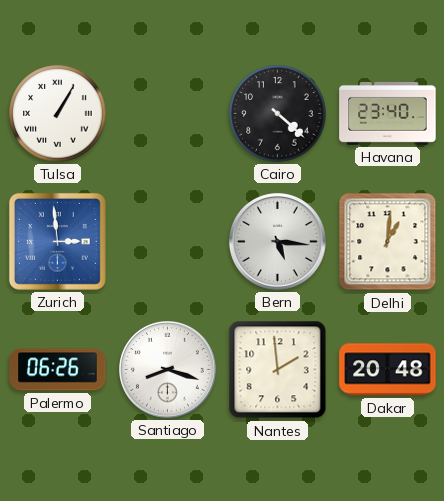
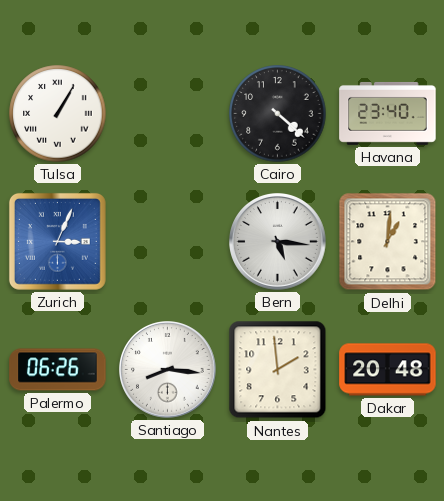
Zurich: 2:59 -> 3:04
Santiago: 8:18 -> 8:16
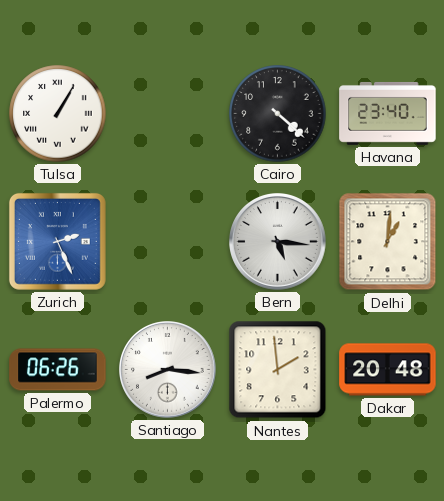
Zurich: 3:04 -> 2:26
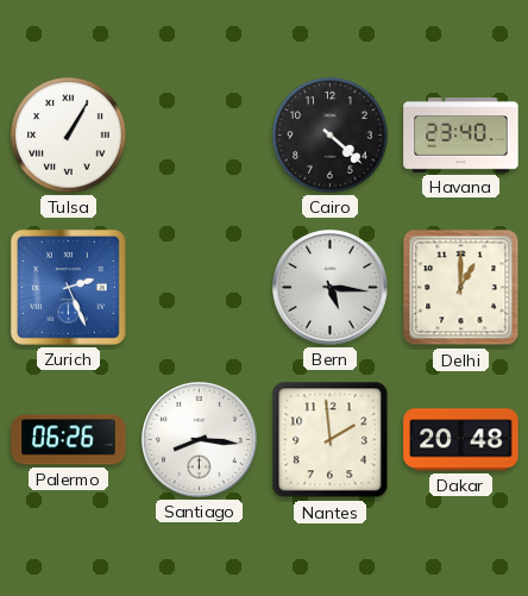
Delhi: 1:01 -> 1:00
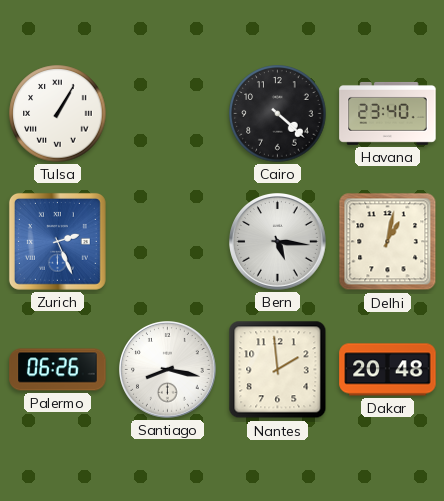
Delhi: 1:00 -> 1:02
Santiago: 8:16 -> 8:17
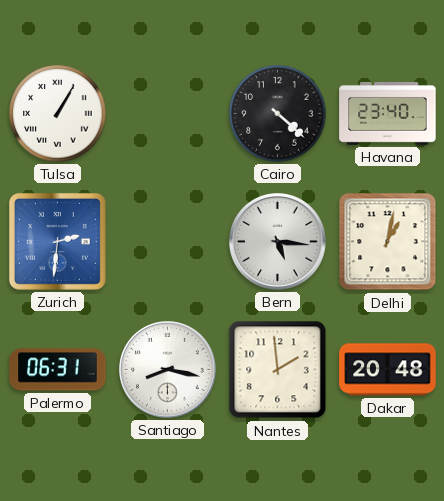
Zurich: 2:26 -> 2:31
Palermo: 06:26 -> 06:31
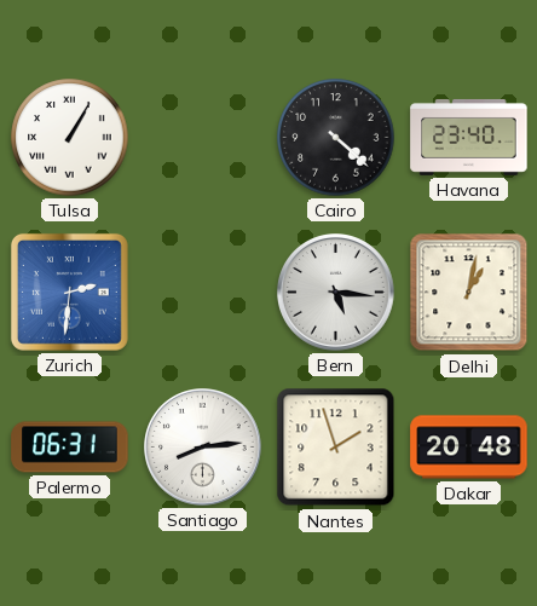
Santiago: 8:17 -> 8:14
Nantes: 1:59 -> 1:57
